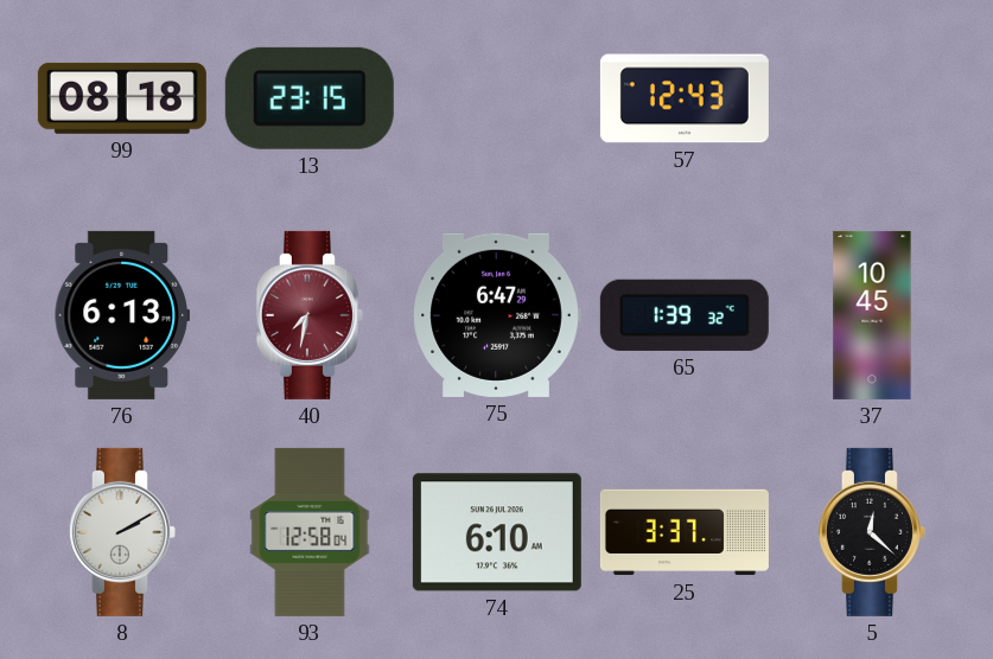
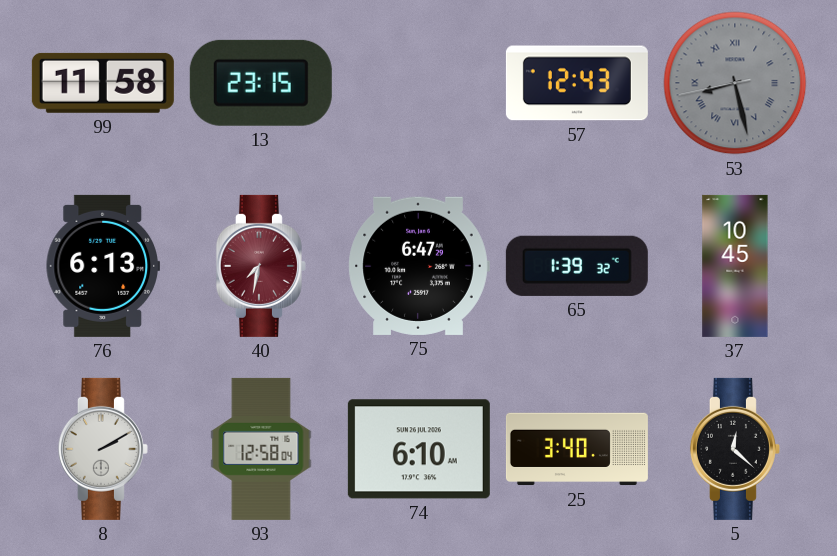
99: 08:18 -> 11:58
53: none -> 8:27
25: 3:37 -> 3:40
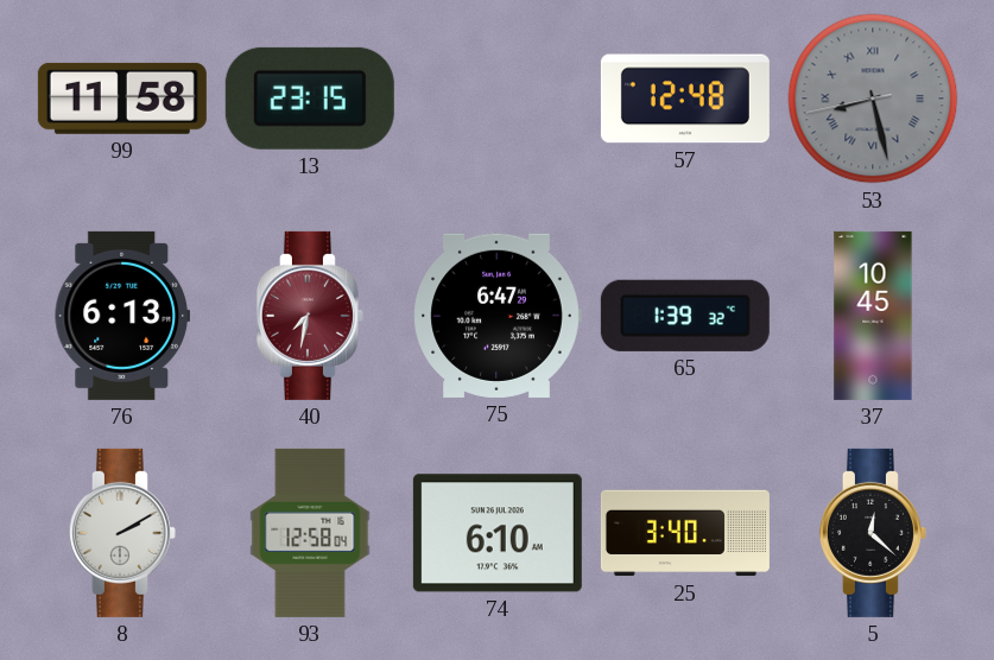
57: 12:43 -> 12:48
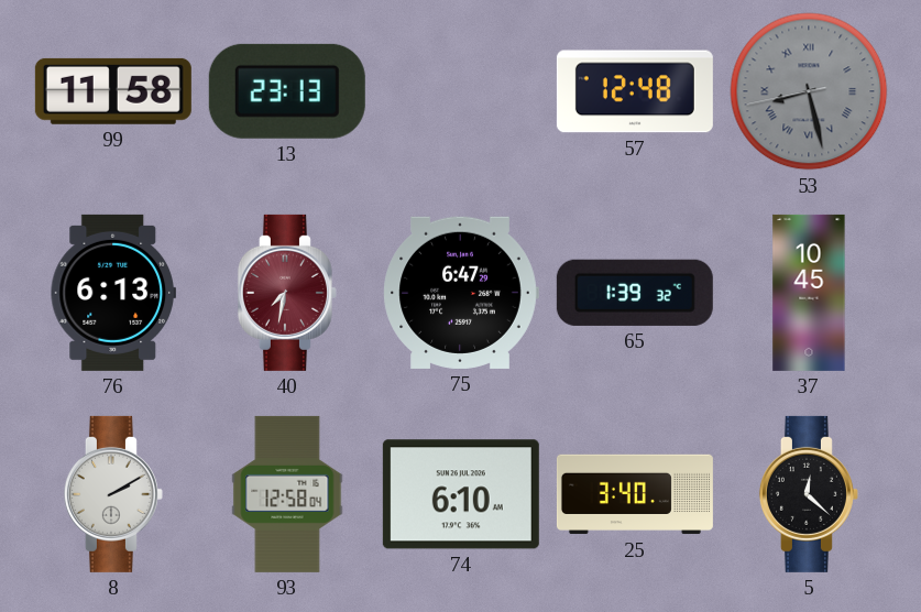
13: 23:15 -> 23:13
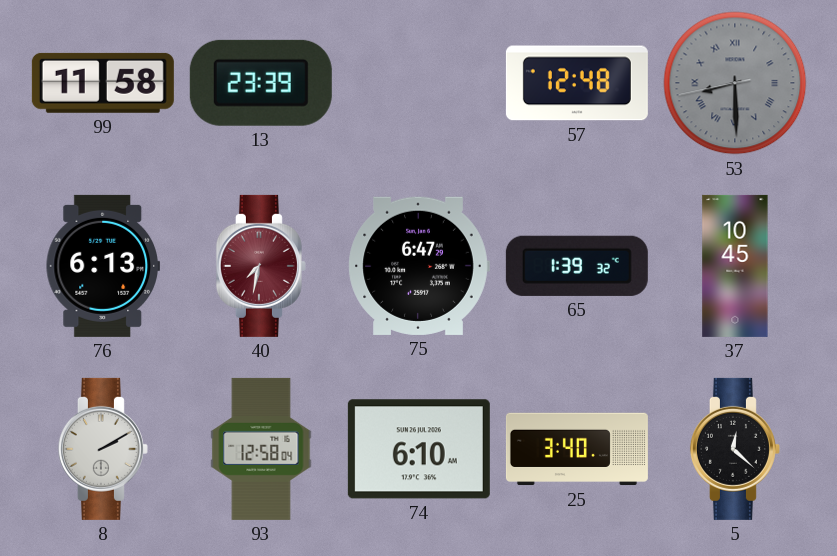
13: 23:13 -> 23:39
53: 8:27 -> 8:29
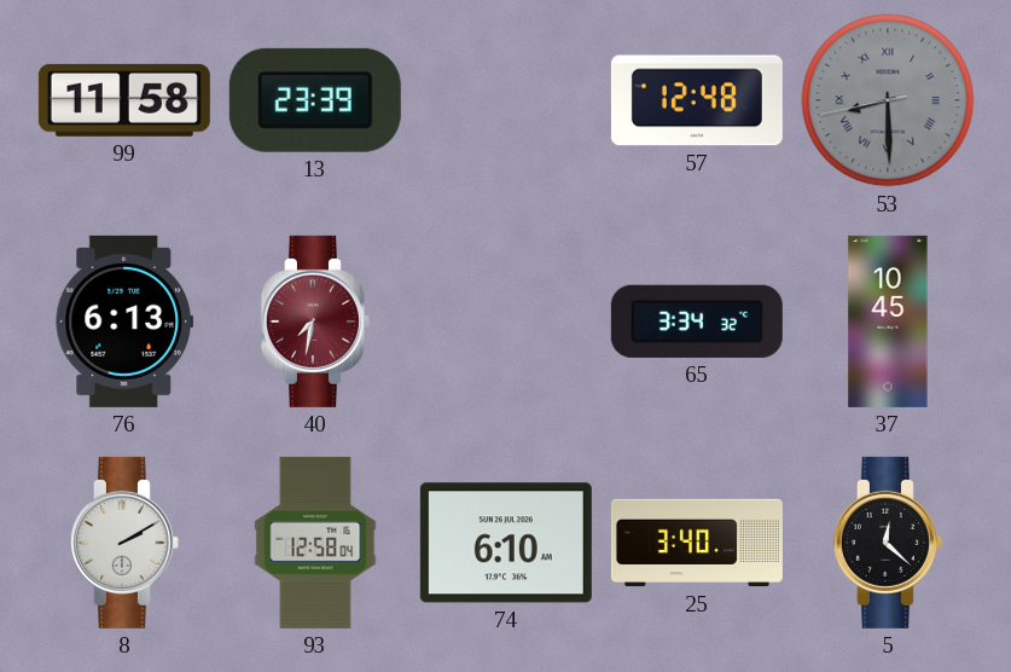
75: 6:47 -> none
65: 1:39 -> 3:34
